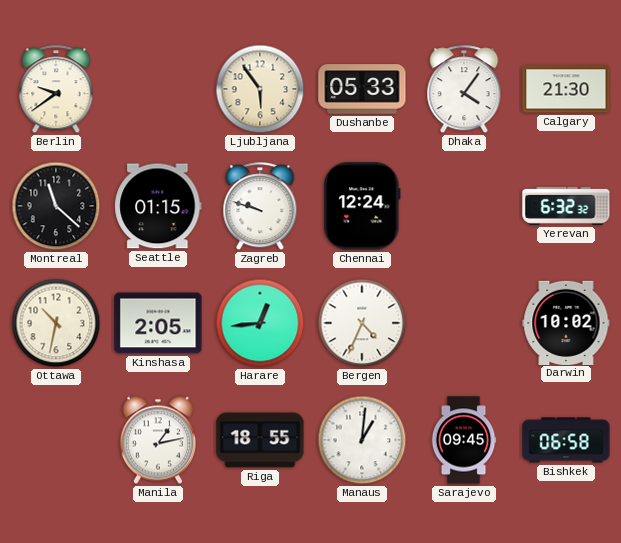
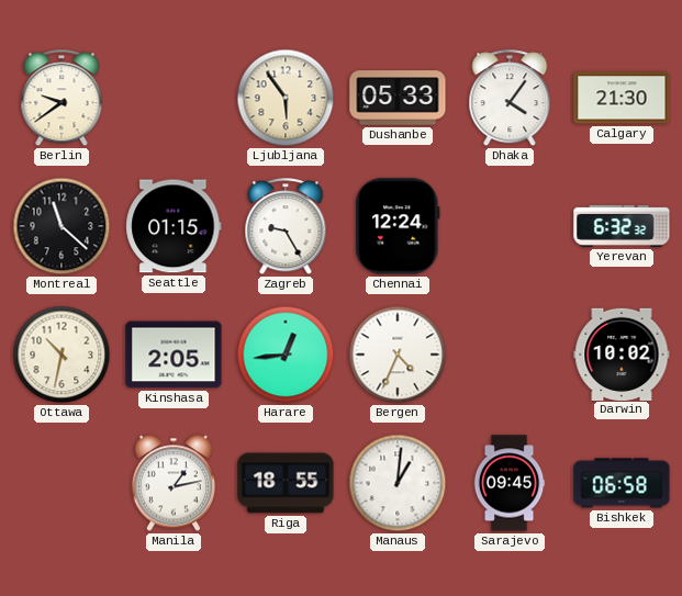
Zagreb: 9:48 -> 9:25
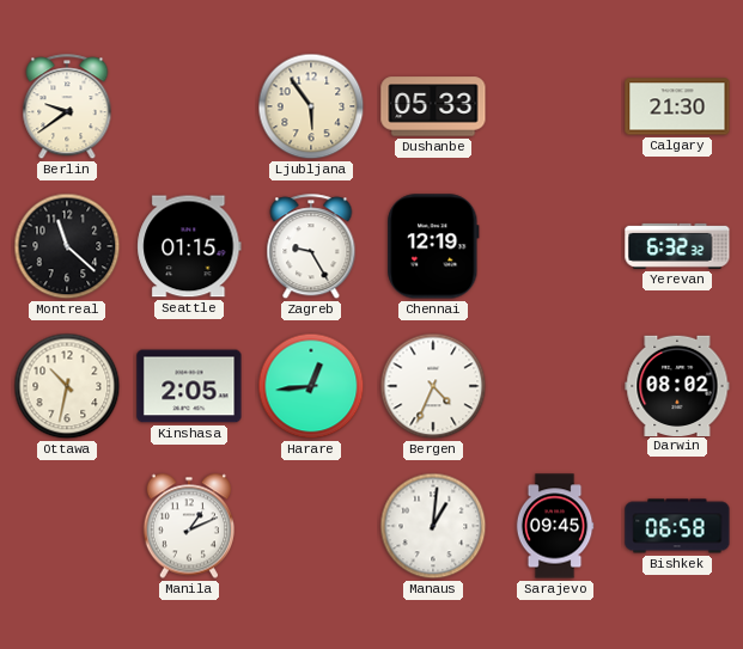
Dhaka: 4:06 -> none
Chennai: 12:24 -> 12:19
Darwin: 10:02 -> 08:02
Manila: 1:13 -> 1:11
Riga: 18:55 -> none
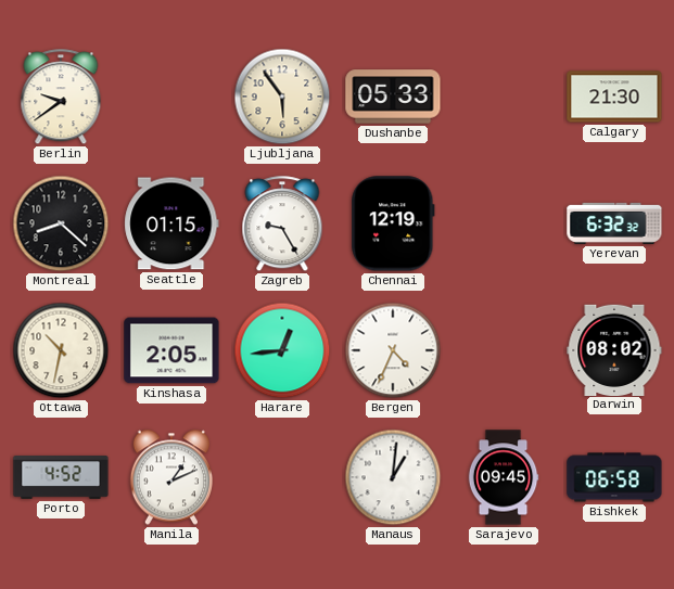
Montreal: 11:22 -> 8:22
Porto: none -> 4:52
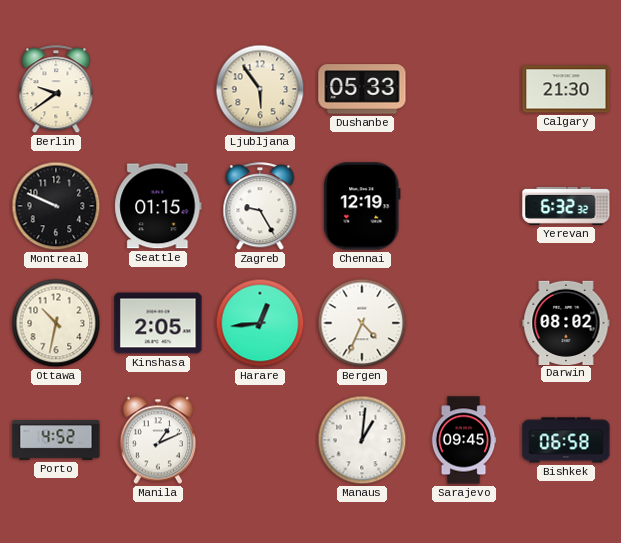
Montreal: 8:22 -> 9:49
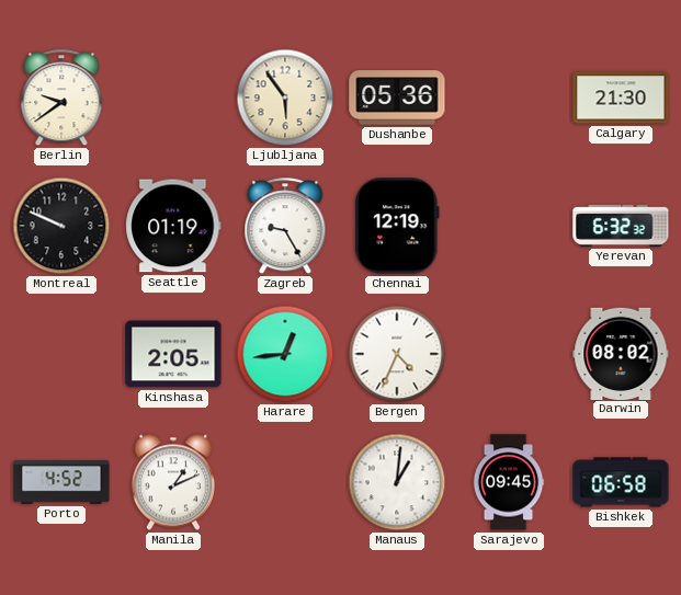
Dushanbe: 05:33 -> 05:36
Seattle: 01:15 -> 01:19
Ottawa: 10:32 -> none
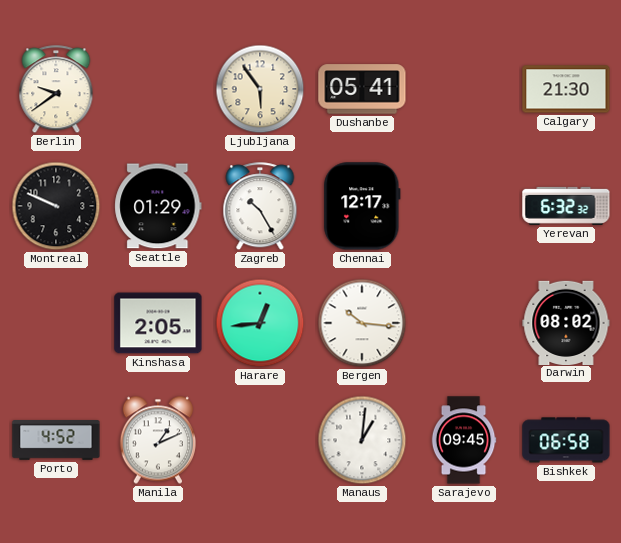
Dushanbe: 05:36 -> 05:41
Seattle: 01:19 -> 01:29
Zagreb: 9:25 -> 10:25
Chennai: 12:19 -> 12:17
Bergen: 4:34 -> 10:16
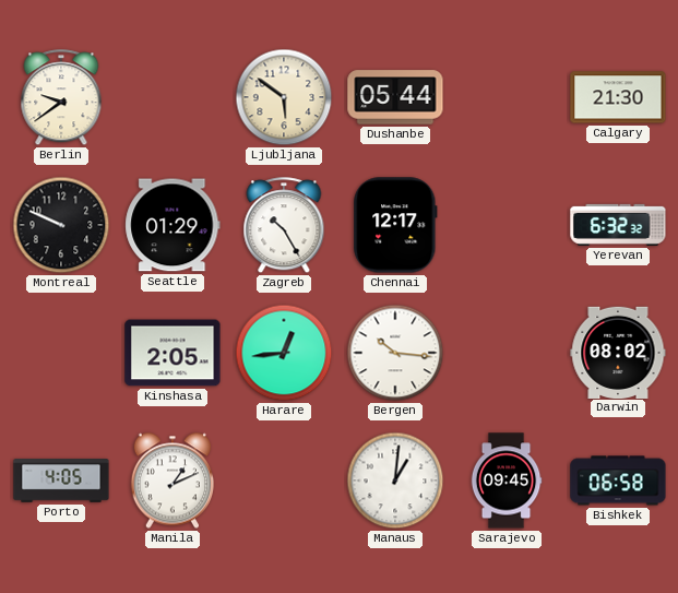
Ljubljana: 5:54 -> 5:51
Dushanbe: 05:41 -> 05:44
Porto: 4:52 -> 4:05
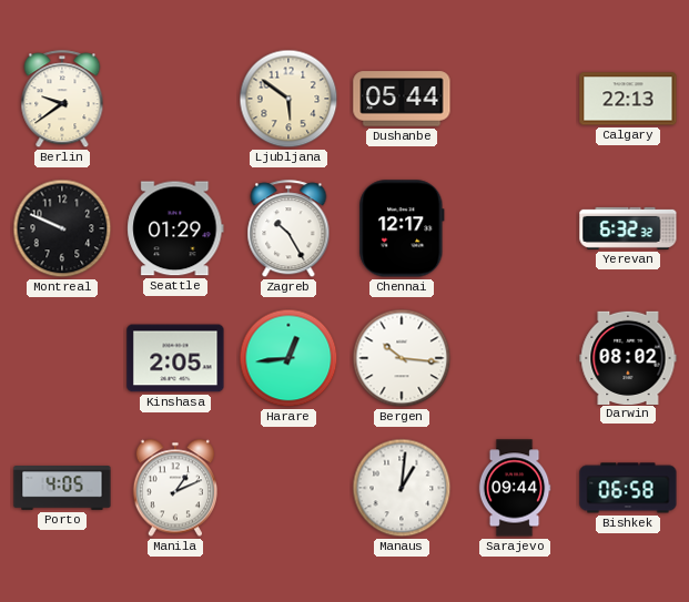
Calgary: 21:30 -> 22:13
Sarajevo: 09:45 -> 09:44
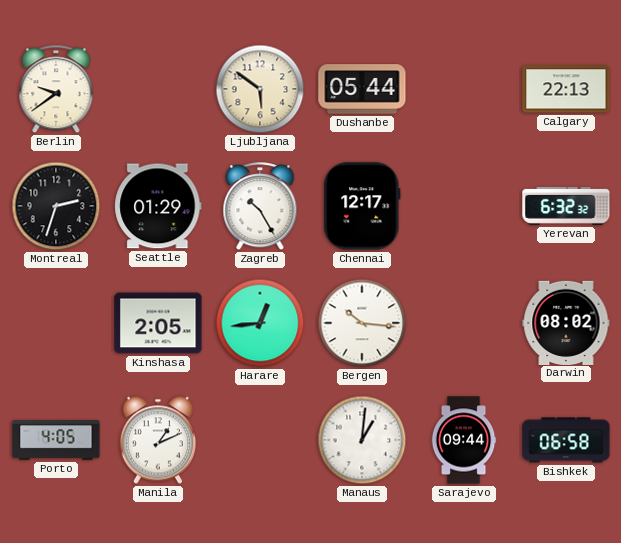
Montreal: 9:49 -> 2:33
